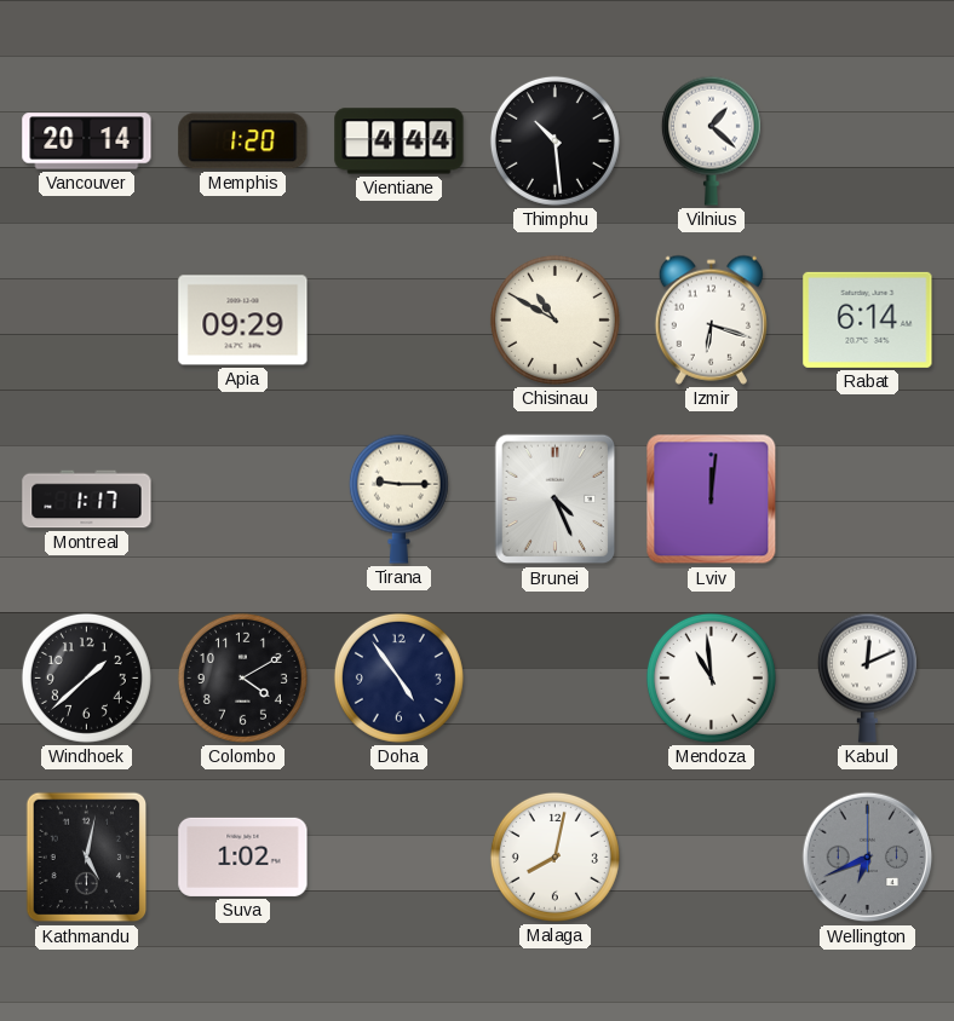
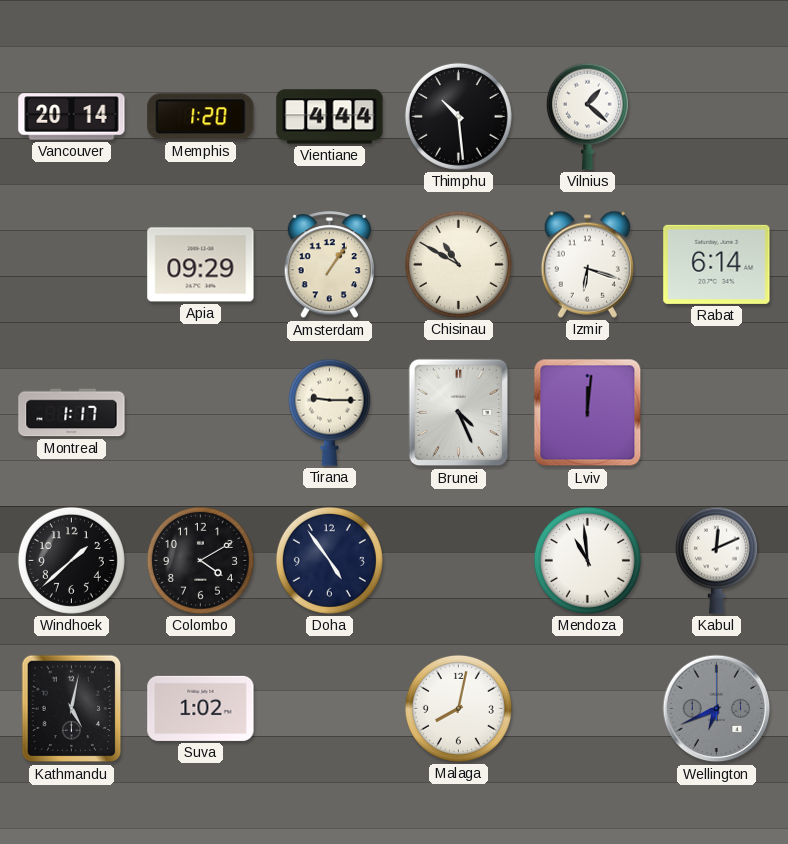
Amsterdam: none -> 1:06
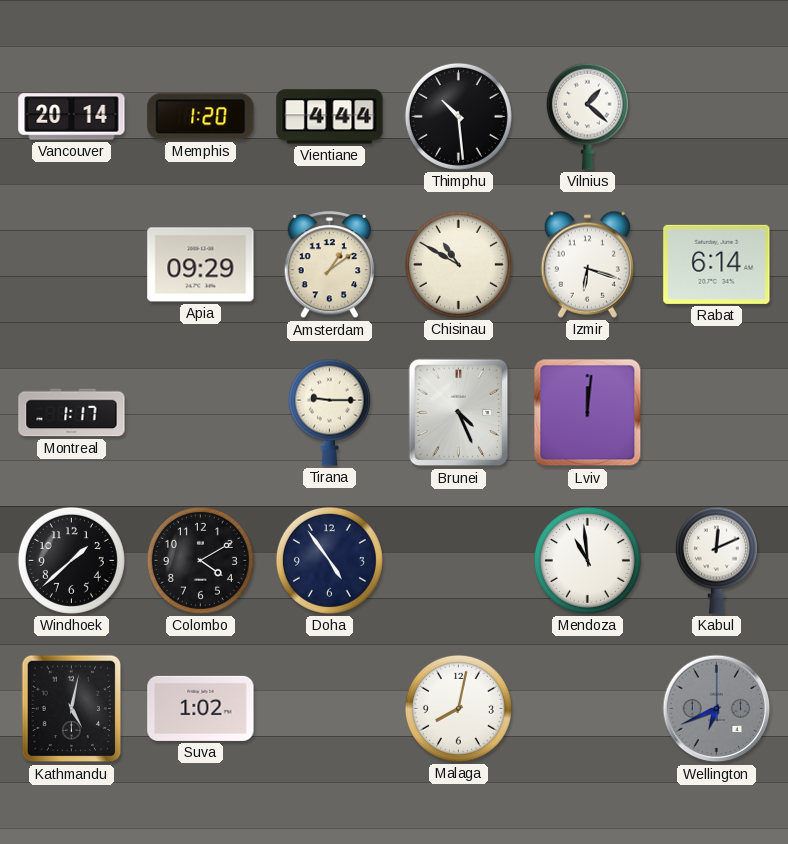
Amsterdam: 1:06 -> 1:09
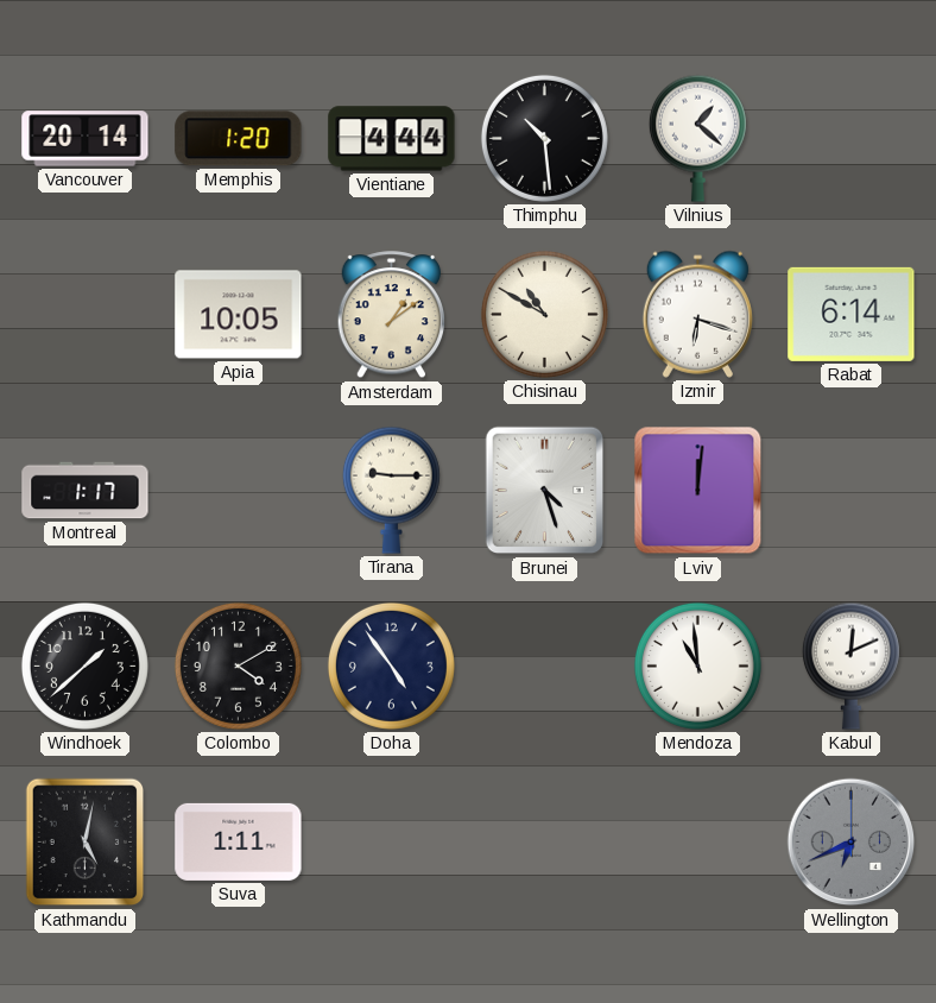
Apia: 09:29 -> 10:05
Brunei: 4:26 -> 4:27
Suva: 1:02 -> 1:11
Malaga: 8:02 -> none
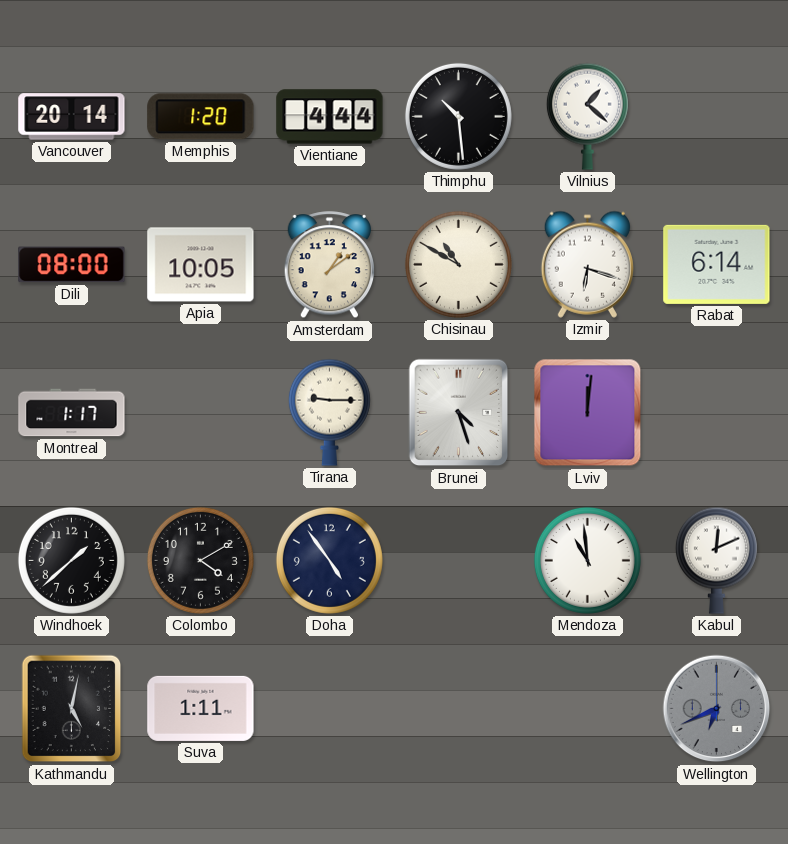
Dili: none -> 08:00
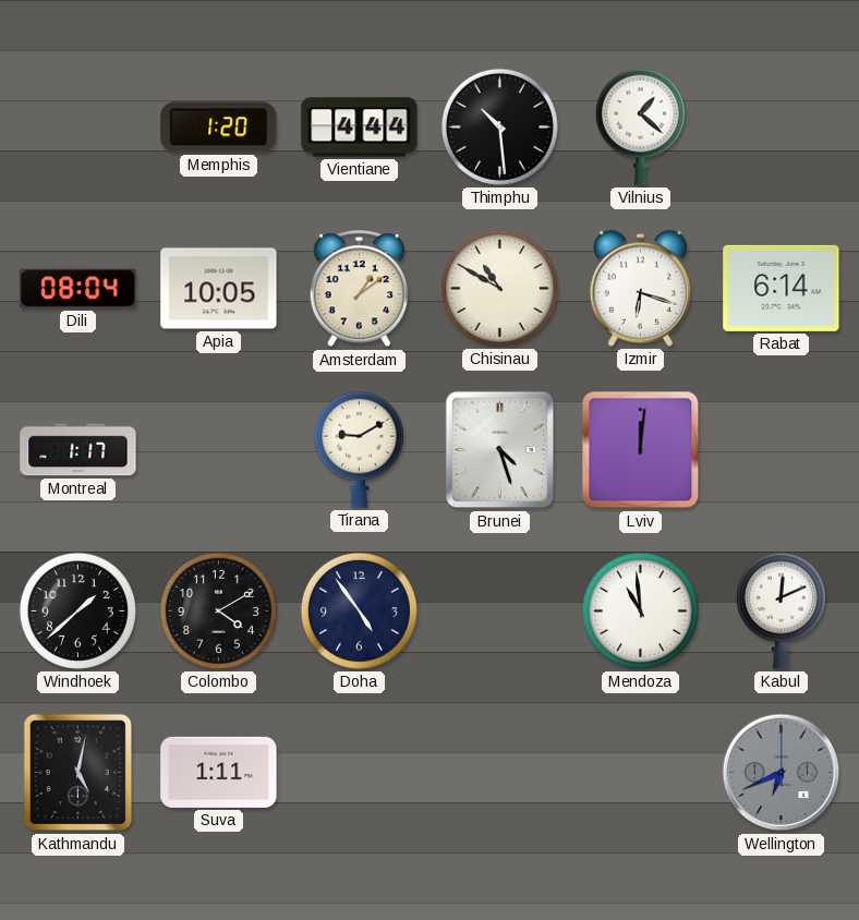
Vancouver: 20:14 -> none
Dili: 08:00 -> 08:04
Tirana: 9:15 -> 9:10
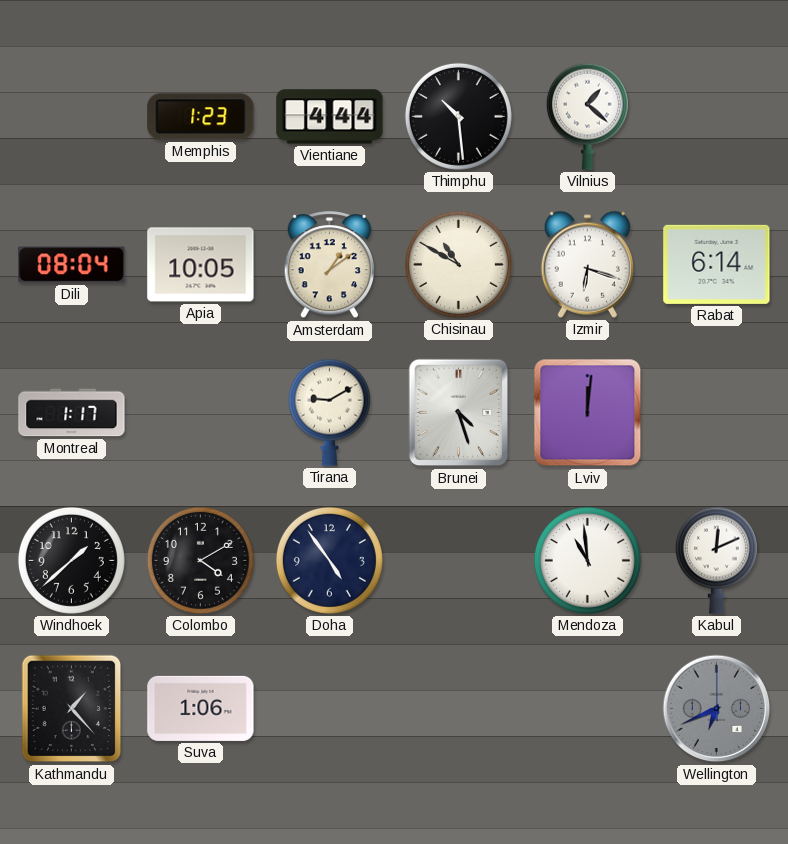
Memphis: 1:20 -> 1:23
Kathmandu: 5:02 -> 1:23
Suva: 1:11 -> 1:06
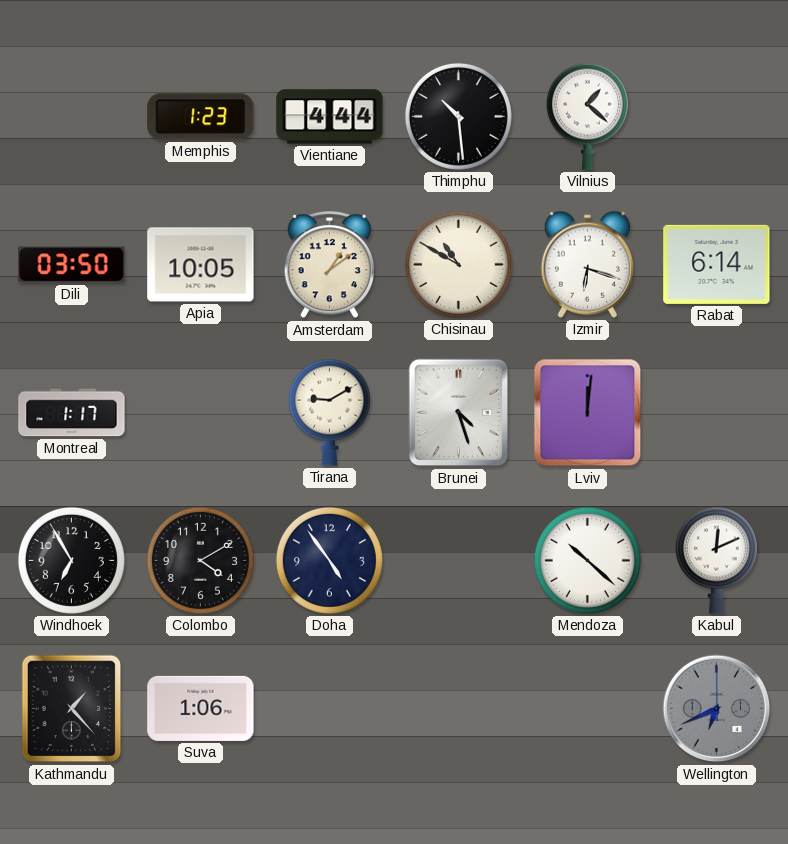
Dili: 08:04 -> 03:50
Windhoek: 1:38 -> 6:55
Mendoza: 10:59 -> 10:22
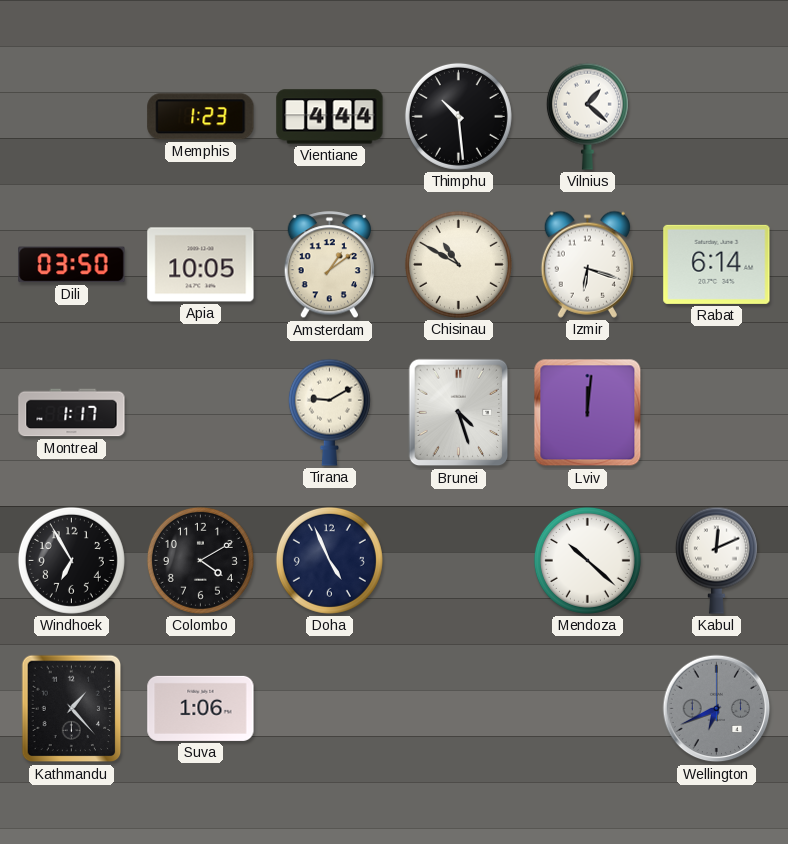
Doha: 4:54 -> 4:56
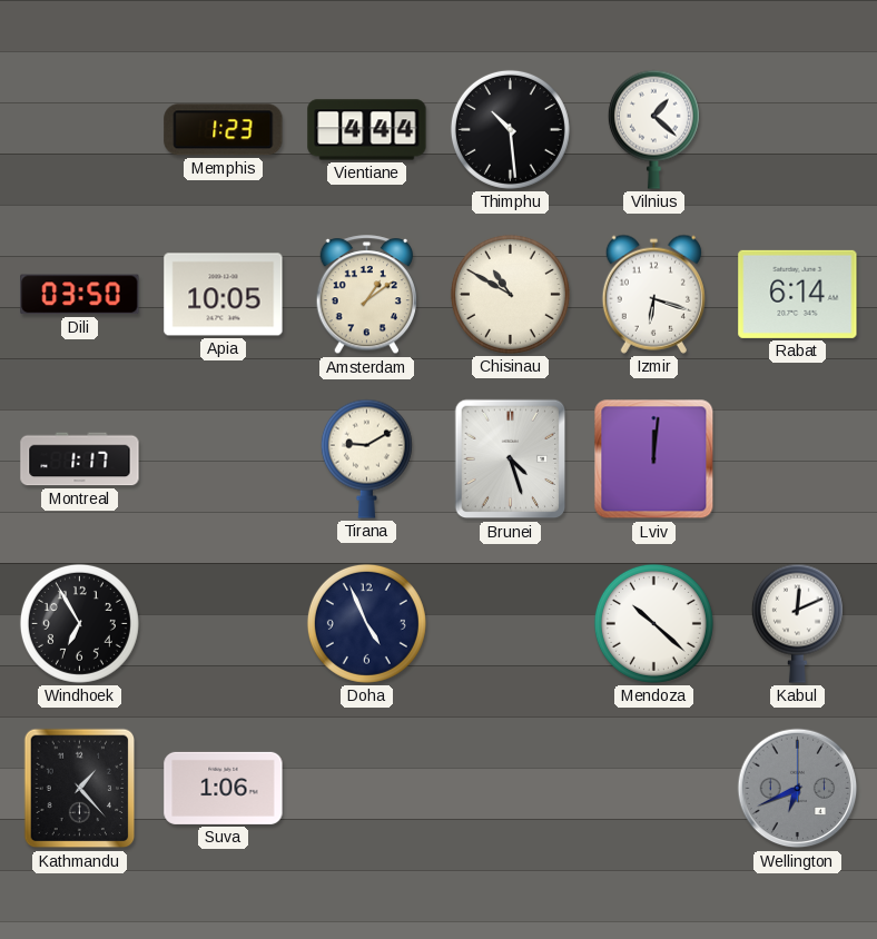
Colombo: 4:10 -> none
